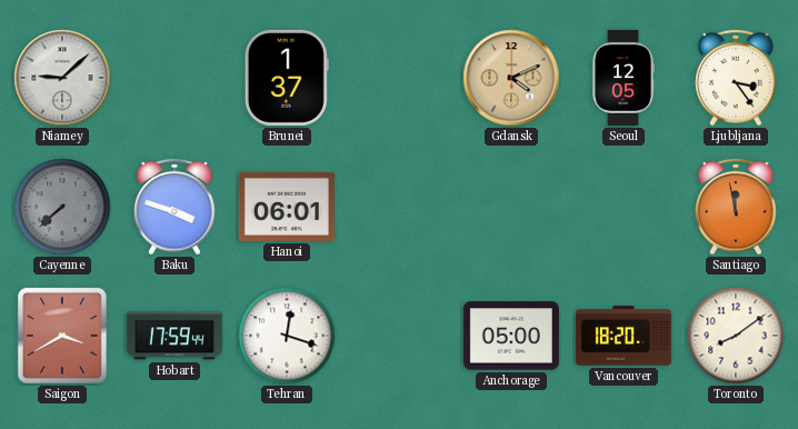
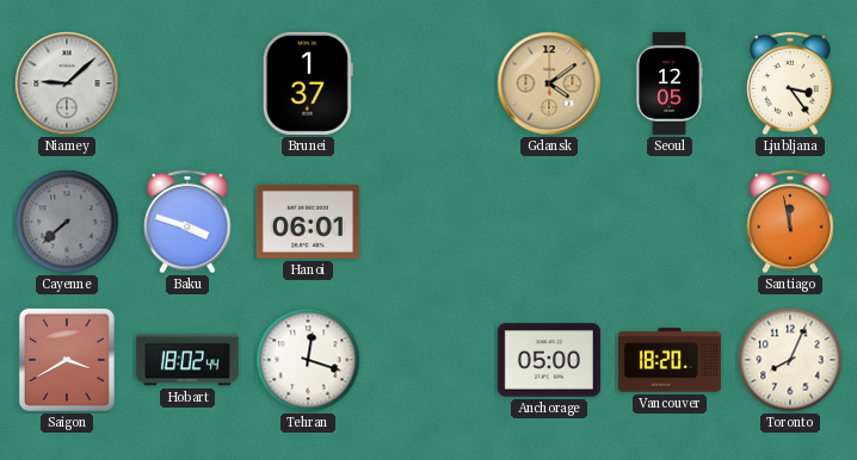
Gdansk: 4:11 -> 4:09
Hobart: 17:59 -> 18:02
Toronto: 8:09 -> 8:04
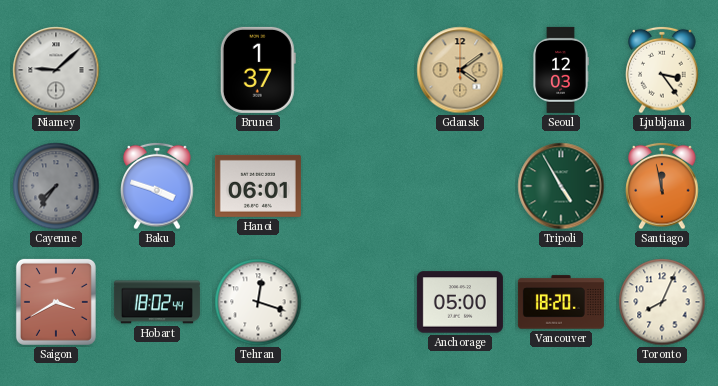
Seoul: 12:05 -> 12:03
Cayenne: 7:38 -> 7:36
Tripoli: none -> 4:55
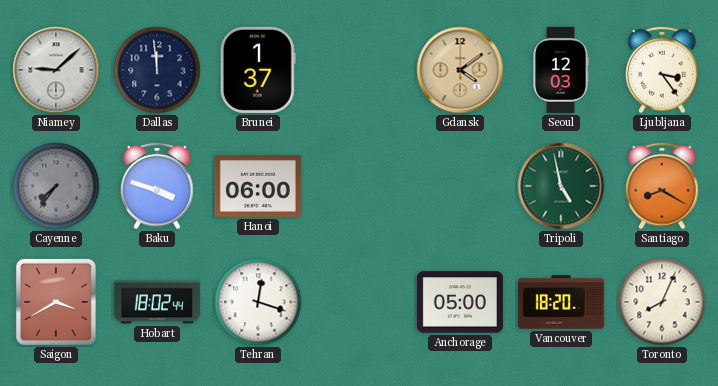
Dallas: none -> 11:59
Hanoi: 06:01 -> 06:00
Tripoli: 4:55 -> 4:58
Santiago: 11:58 -> 8:20
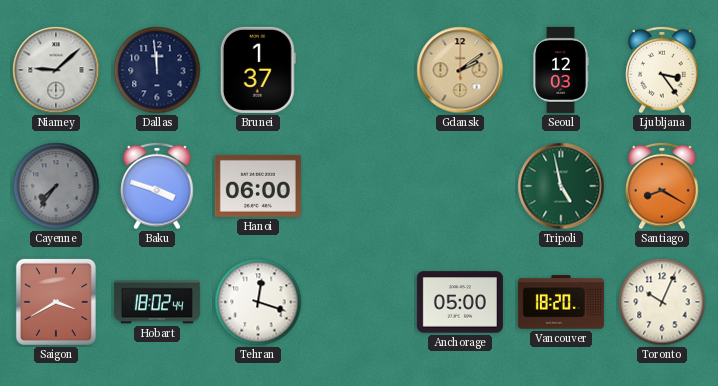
Gdansk: 4:09 -> 2:09
Toronto: 8:04 -> 10:04
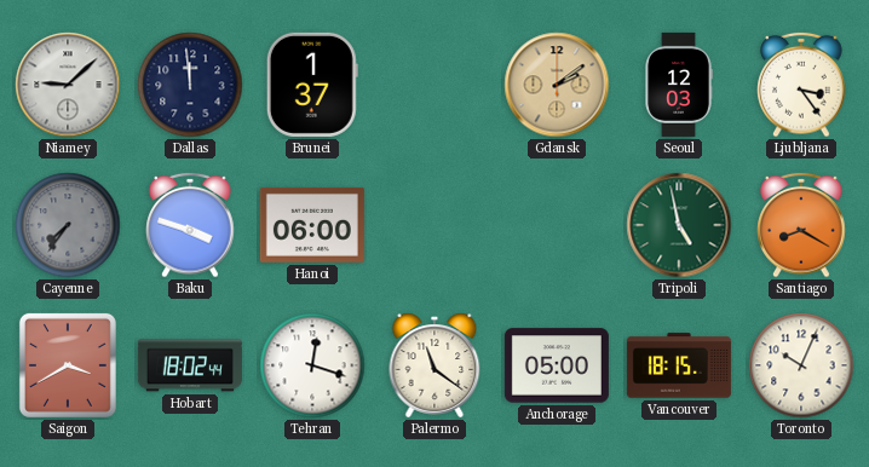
Palermo: none -> 11:21
Vancouver: 18:20 -> 18:15
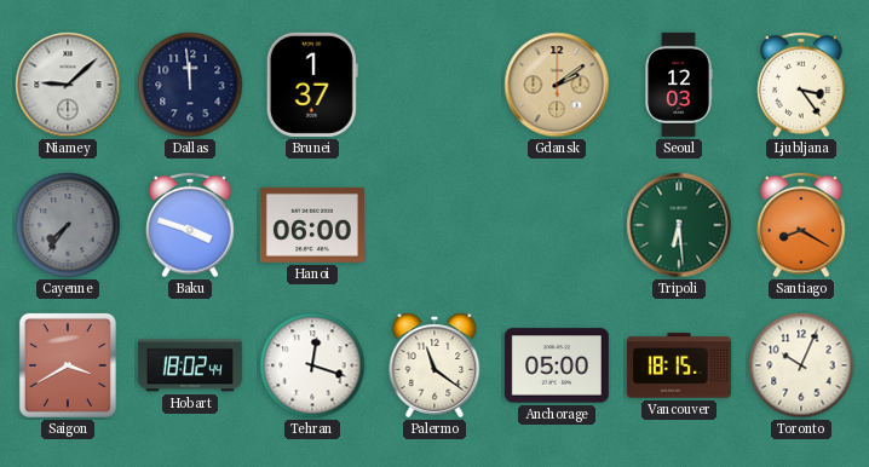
Tripoli: 4:58 -> 6:29
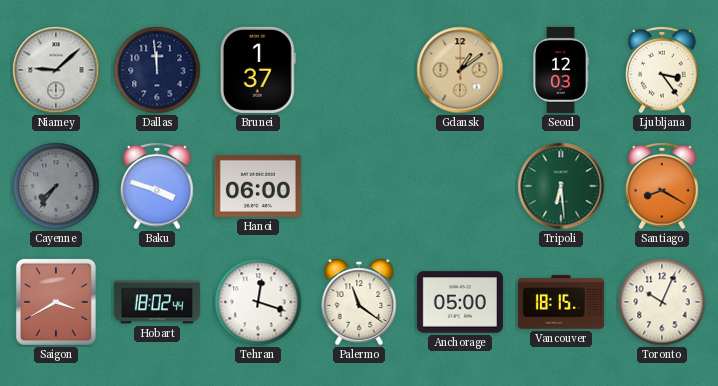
Gdansk: 2:09 -> 1:09
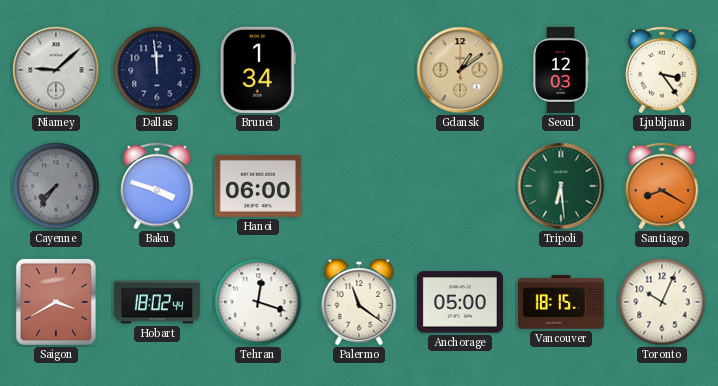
Brunei: 1:37 -> 1:34
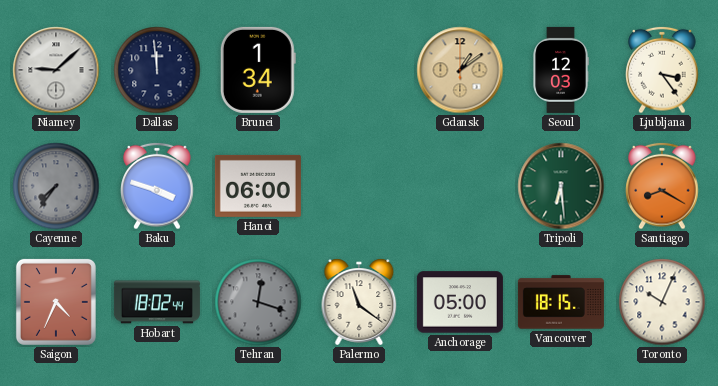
Saigon: 3:40 -> 4:34
Tehran dial: white -> grey
